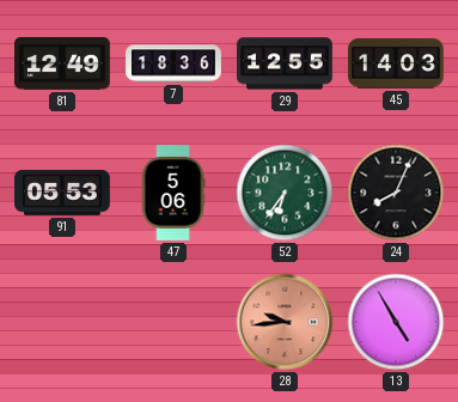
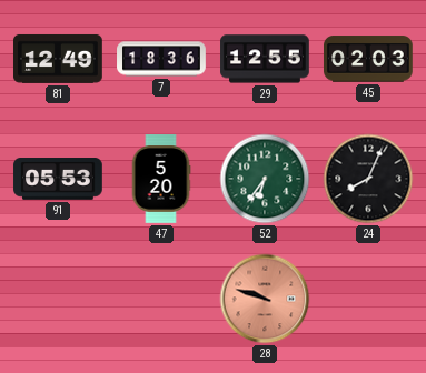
45: 14:03 -> 02:03
47: 5:06 -> 5:20
28: 9:44 -> 9:48
13: 4:55 -> none
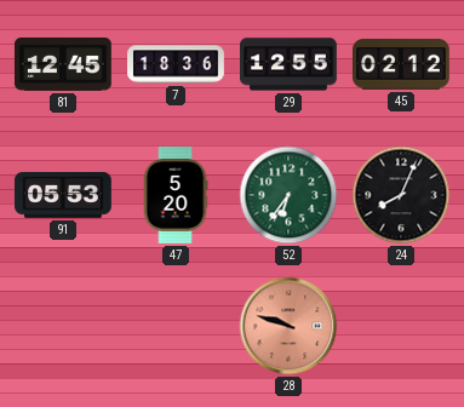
81: 12:49 -> 12:45
45: 02:03 -> 02:12
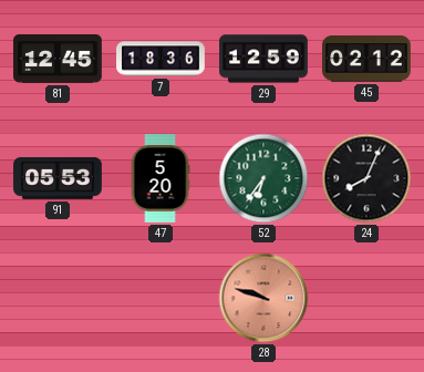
29: 12:55 -> 12:59
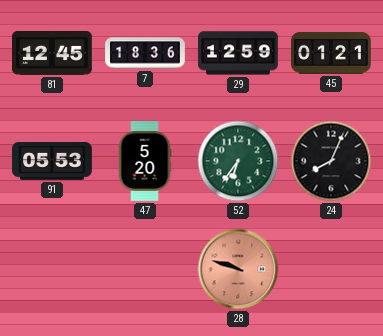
45: 02:12 -> 01:21
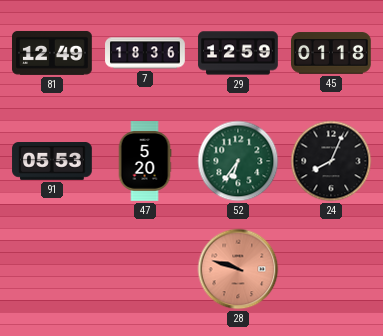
81: 12:45 -> 12:49
45: 01:21 -> 01:18
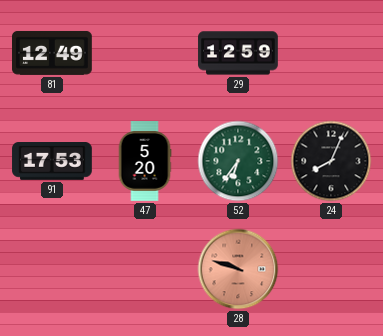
7: 18:36 -> none
45: 01:18 -> none
91: 05:53 -> 17:53
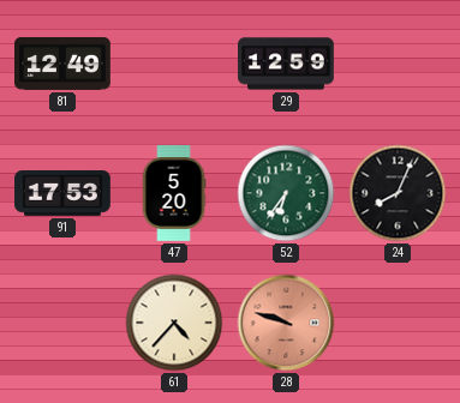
61: none -> 4:37
